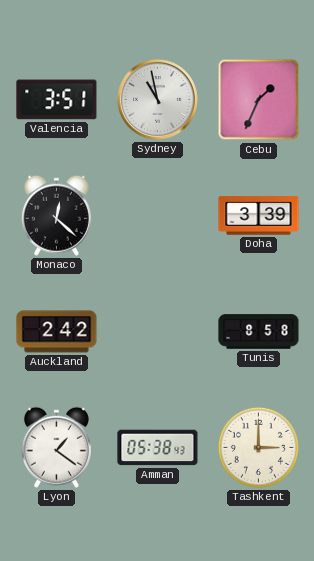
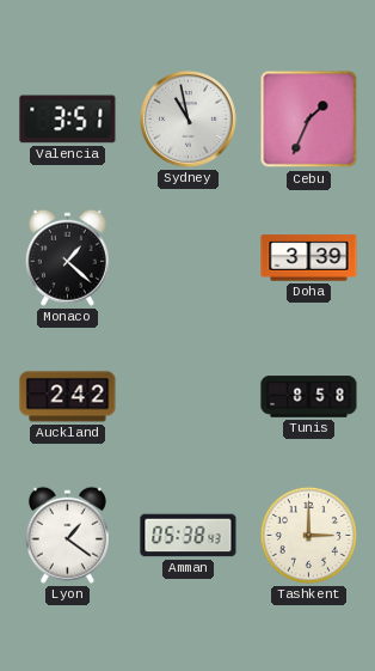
Monaco: 12:22 -> 1:22
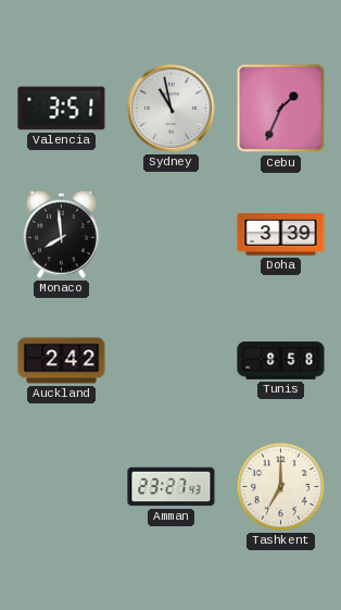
Monaco: 1:22 -> 7:59
Lyon: 1:21 -> none
Amman: 05:38 -> 23:27
Tashkent: 3:00 -> 7:00
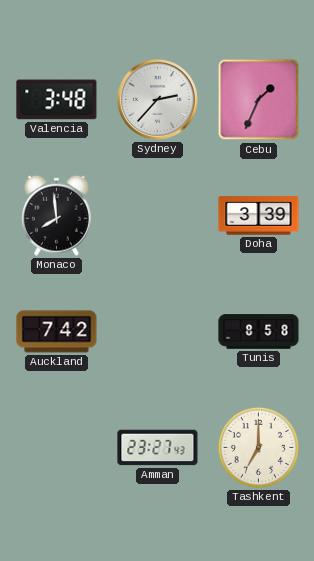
Valencia: 3:51 -> 3:48
Sydney: 10:58 -> 2:37
Auckland: 2:42 -> 7:42
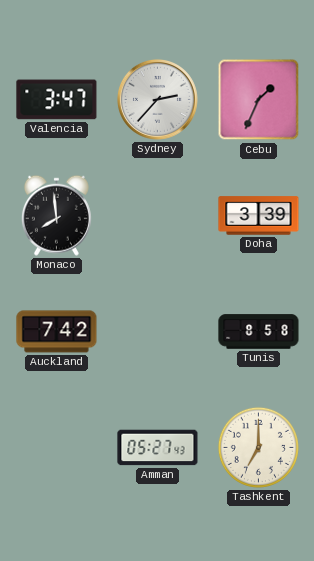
Valencia: 3:48 -> 3:47
Amman: 23:27 -> 05:27
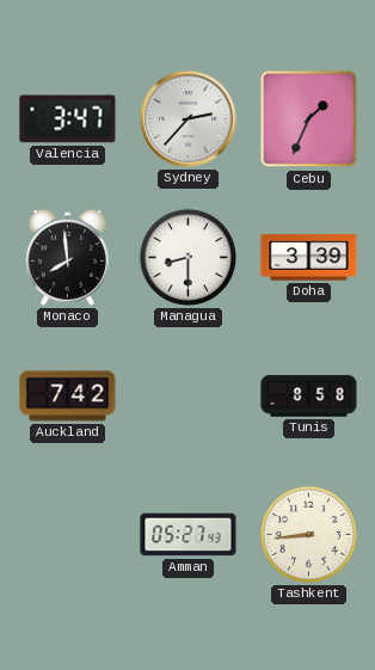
Managua: none -> 8:30
Tashkent: 7:00 -> 8:44
